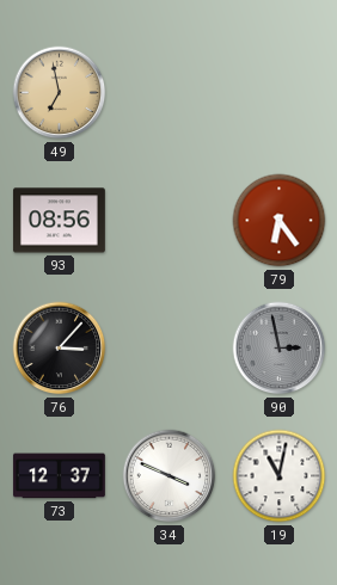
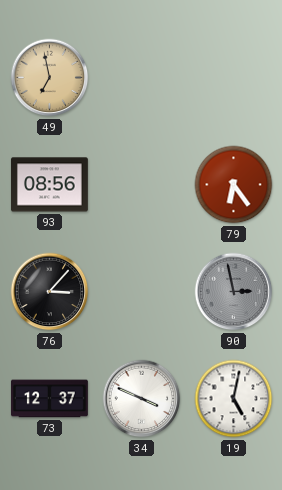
19: 11:02 -> 5:02
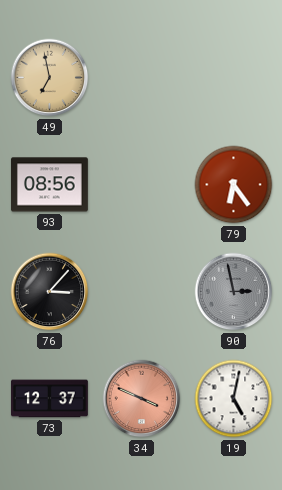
34 dial: white -> salmon
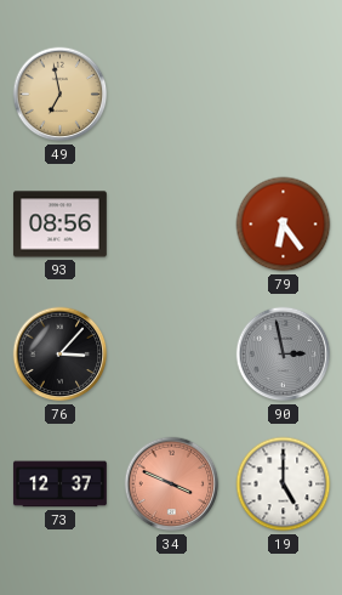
19: 5:02 -> 5:00
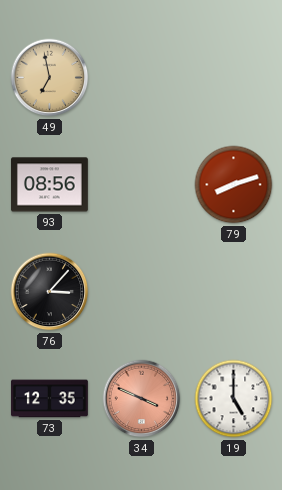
79: 6:24 -> 8:12
90: 2:58 -> none
73: 12:37 -> 12:35
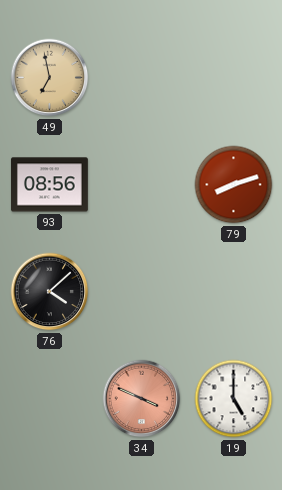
76: 3:07 -> 4:08
73: 12:35 -> none
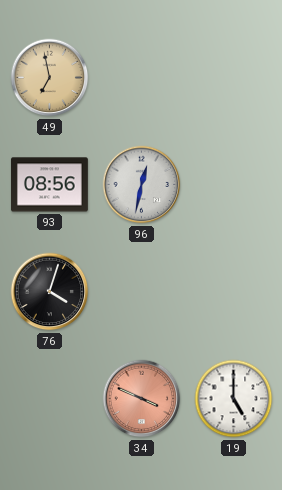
96: none -> 12:32
79: 8:12 -> none
76: 4:08 -> 4:03
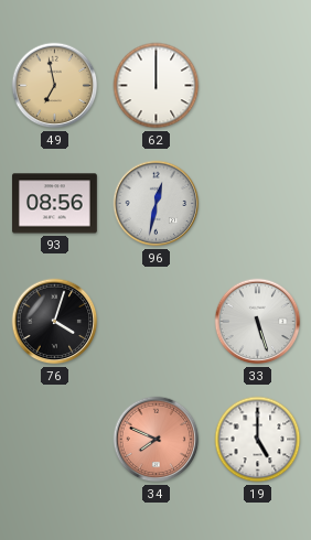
62: none -> 12:00
33: none -> 5:27
34: 3:49 -> 7:49
